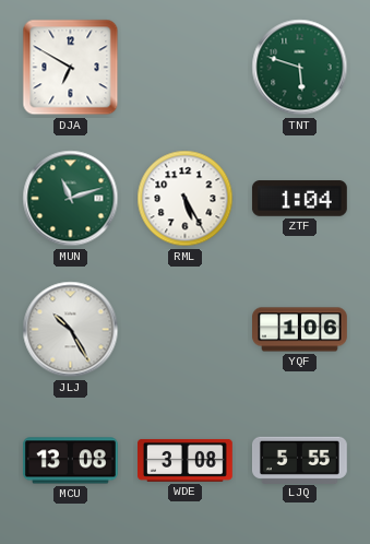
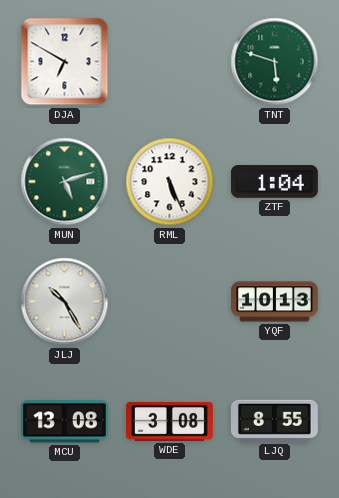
MUN: 11:12 -> 5:12
RML: 5:25 -> 5:26
YQF: 1:06 -> 10:13
LJQ: 5:55 -> 8:55
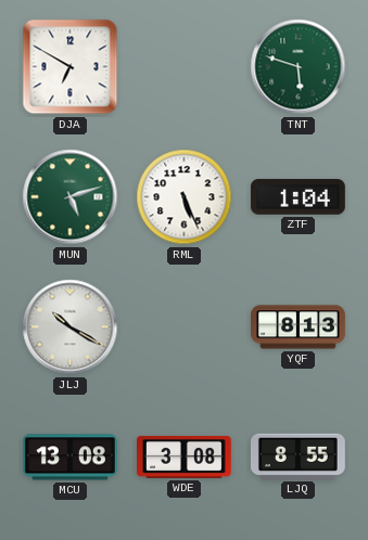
JLJ: 10:25 -> 10:20
YQF: 10:13 -> 8:13
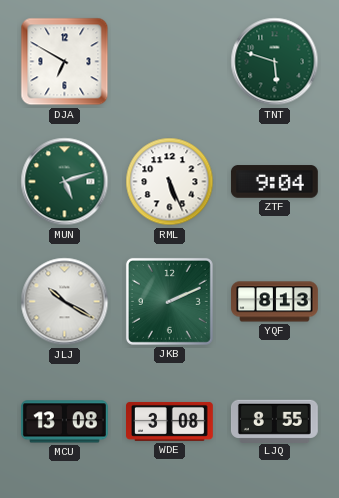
ZTF: 1:04 -> 9:04
JKB: none -> 2:11
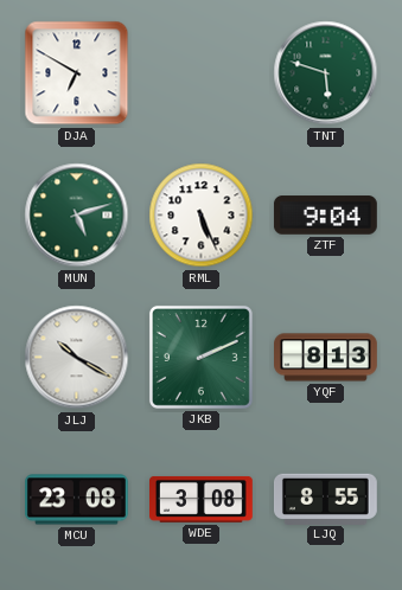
MCU: 13:08 -> 23:08
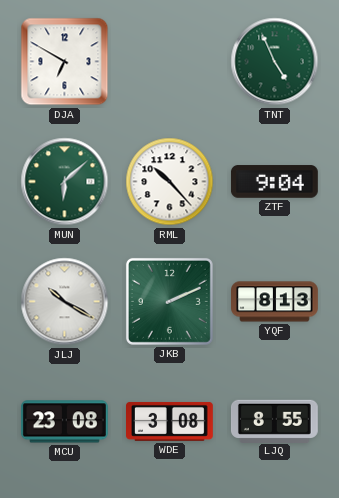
TNT: 5:48 -> 4:56
MUN: 5:12 -> 6:08
RML: 5:26 -> 10:23
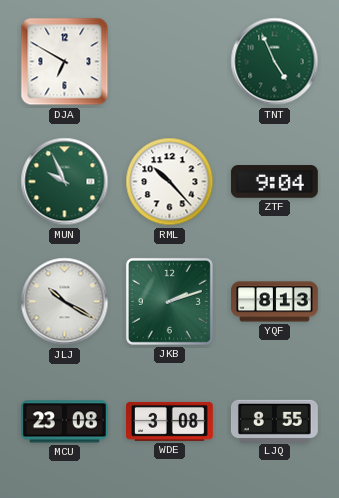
MUN: 6:08 -> 9:56
JKB: 2:11 -> 2:12
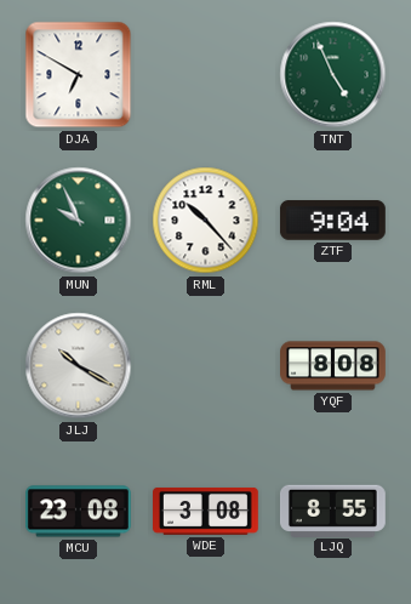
JKB: 2:12 -> none
YQF: 8:13 -> 8:08
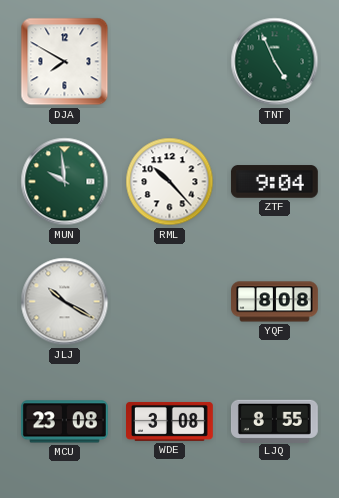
DJA: 6:50 -> 7:50
MUN: 9:56 -> 9:59
